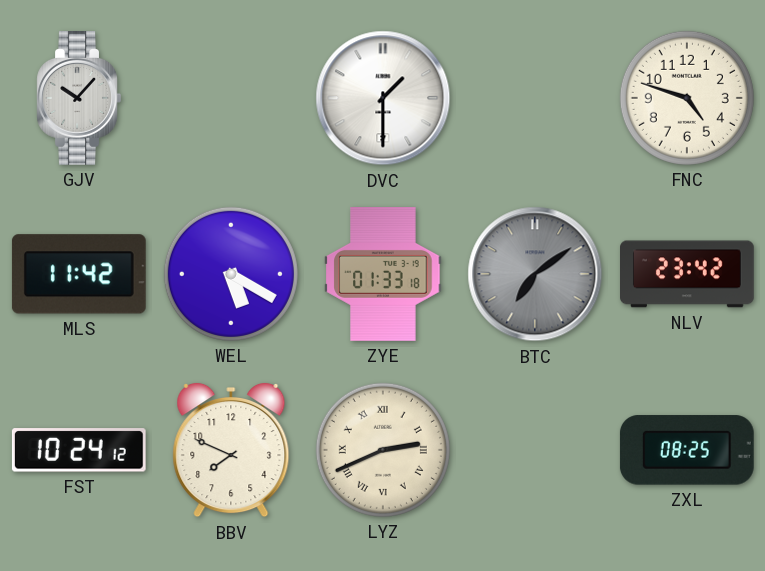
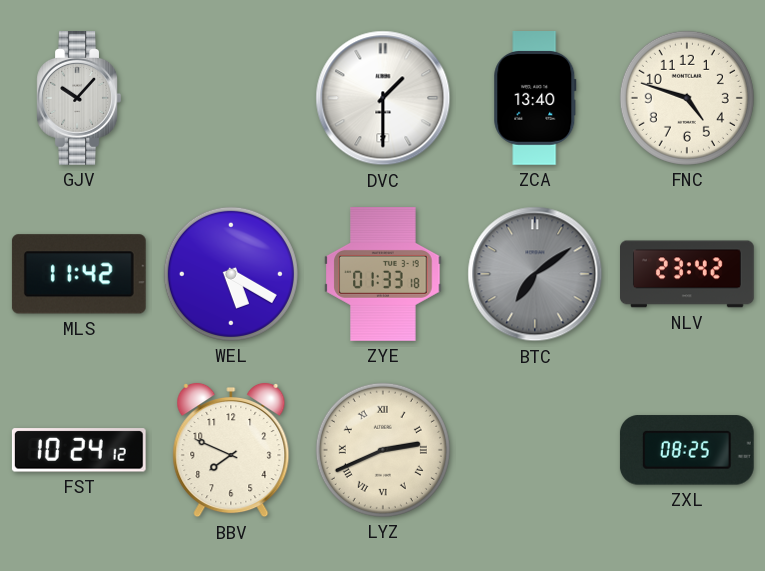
ZCA: none -> 13:40
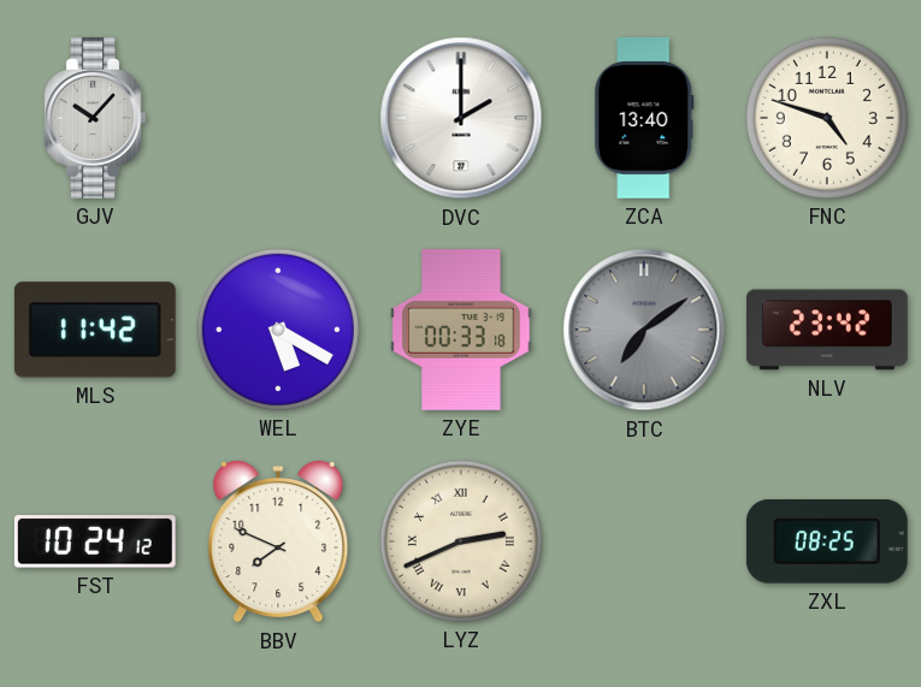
DVC: 1:30 -> 2:00
ZYE: 01:33 -> 00:33
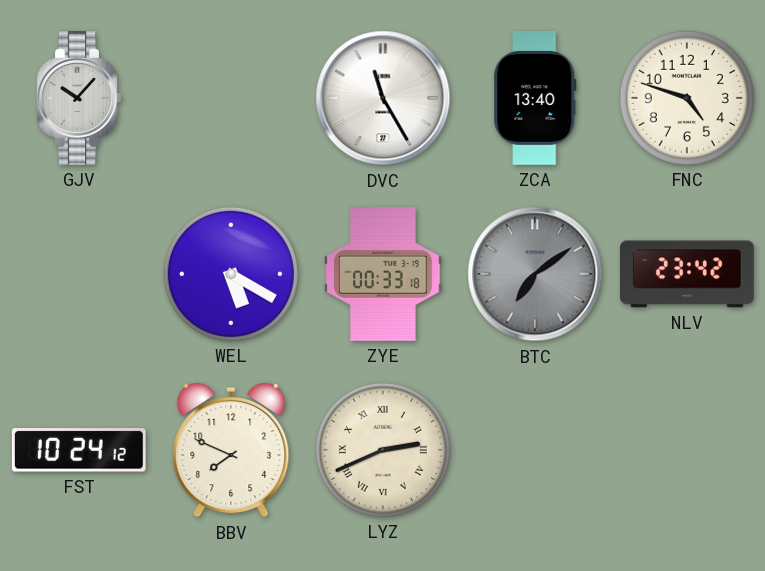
DVC: 2:00 -> 11:25
MLS: 11:42 -> none
ZXL: 08:25 -> none
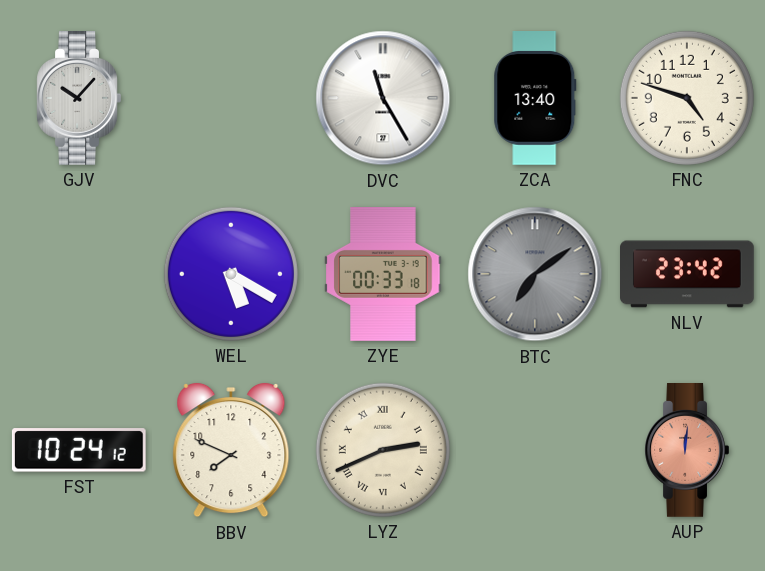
AUP: none -> 12:01
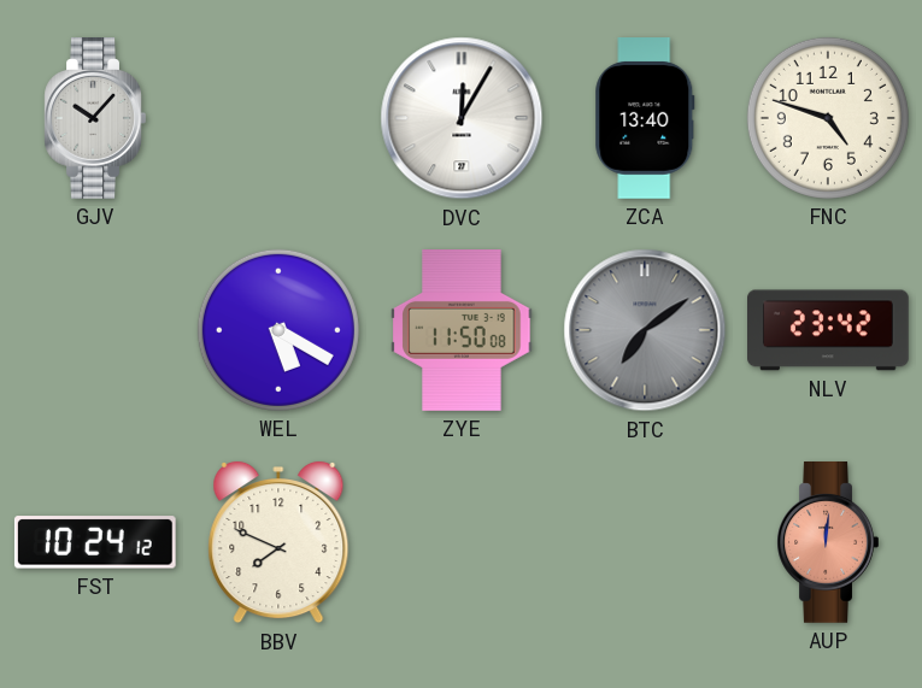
DVC: 11:25 -> 12:05
ZYE: 00:33 -> 11:50
LYZ: 2:41 -> none
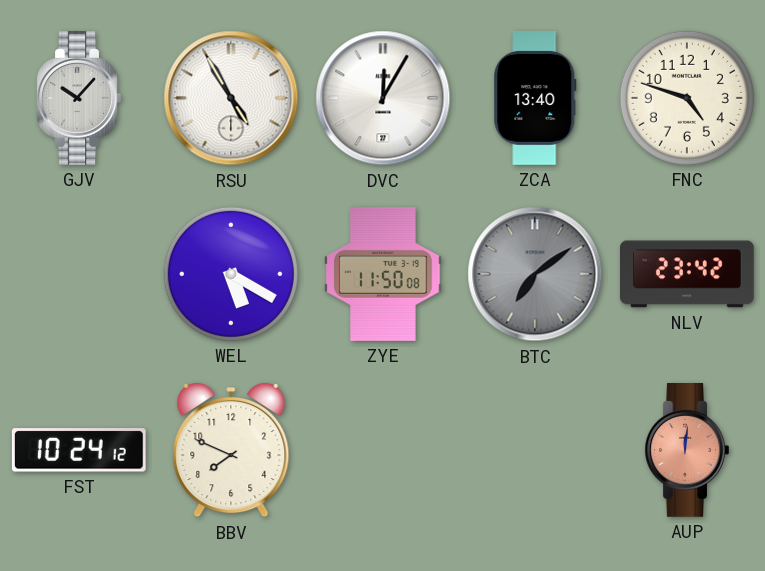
RSU: none -> 4:55
